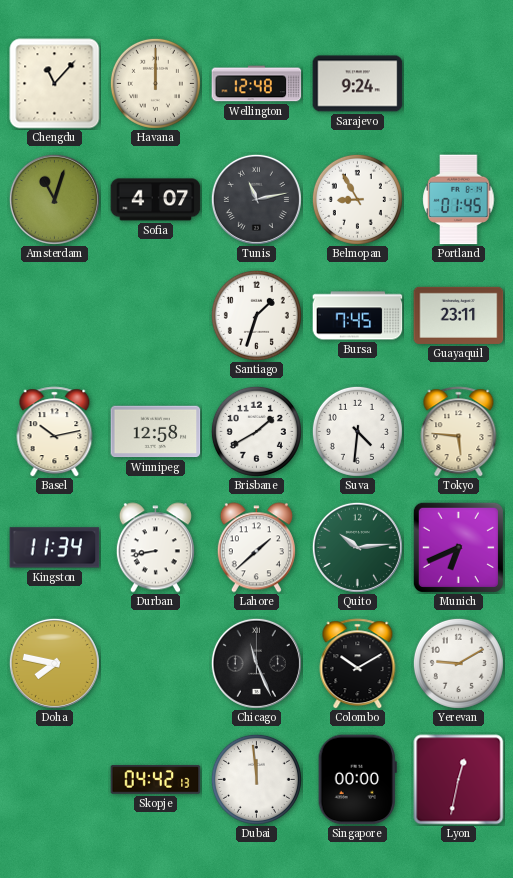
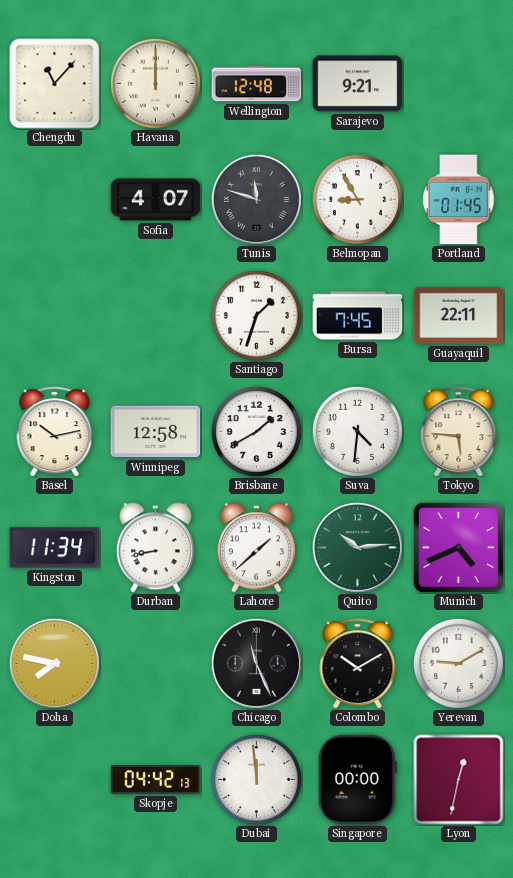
Sarajevo: 9:24 -> 9:21
Amsterdam: 11:03 -> none
Tunis: 11:13 -> 11:48
Guayaquil: 23:11 -> 22:11
Munich: 6:41 -> 4:41
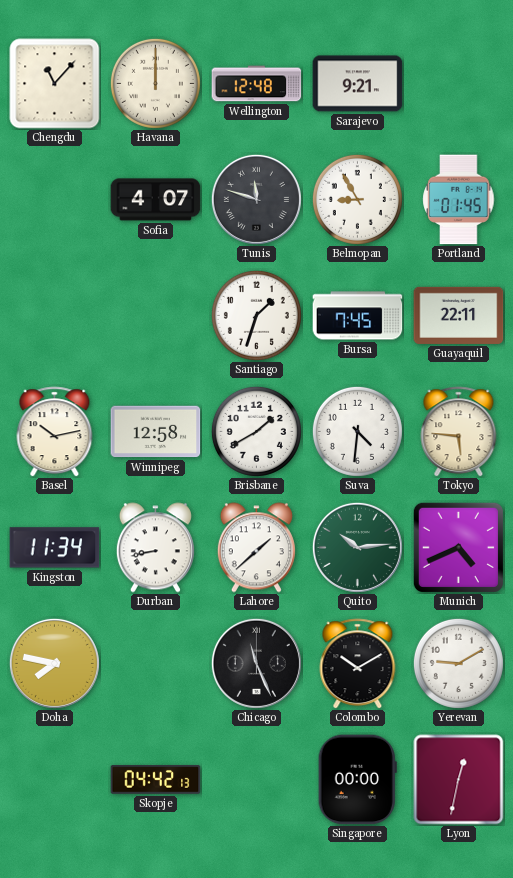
Dubai: 11:59 -> none
